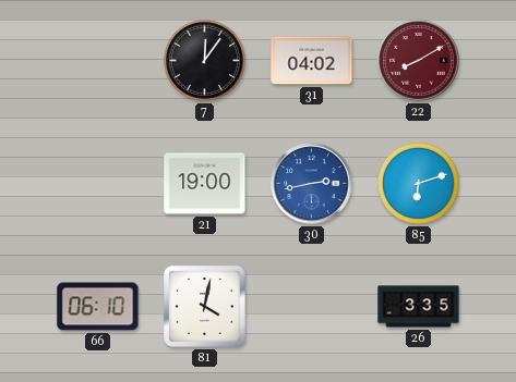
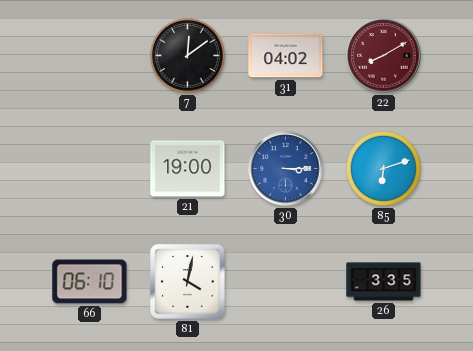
7: 12:06 -> 12:09
30: 2:43 -> 3:15
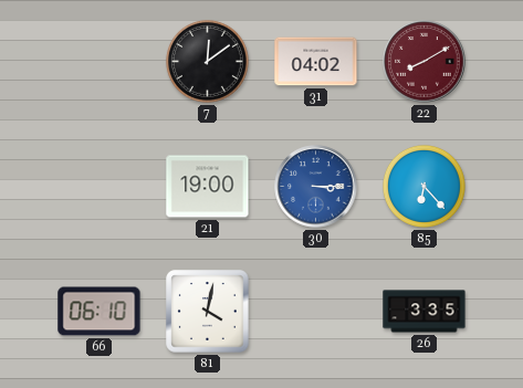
85: 6:12 -> 6:23
